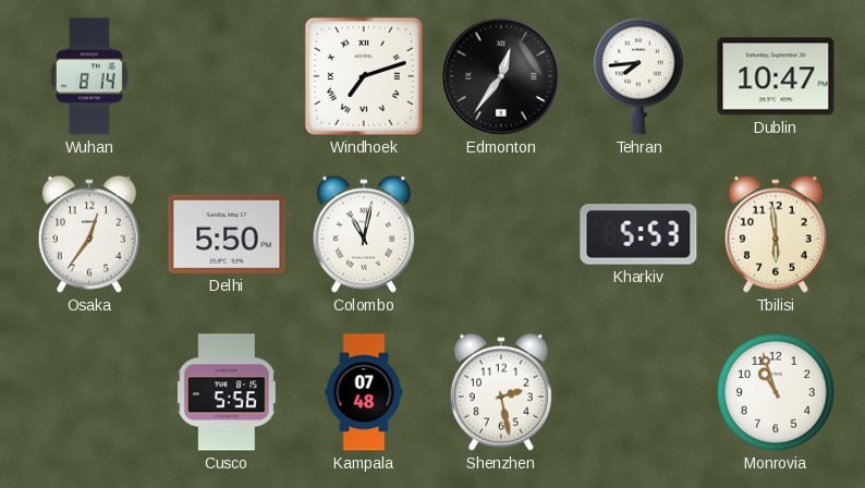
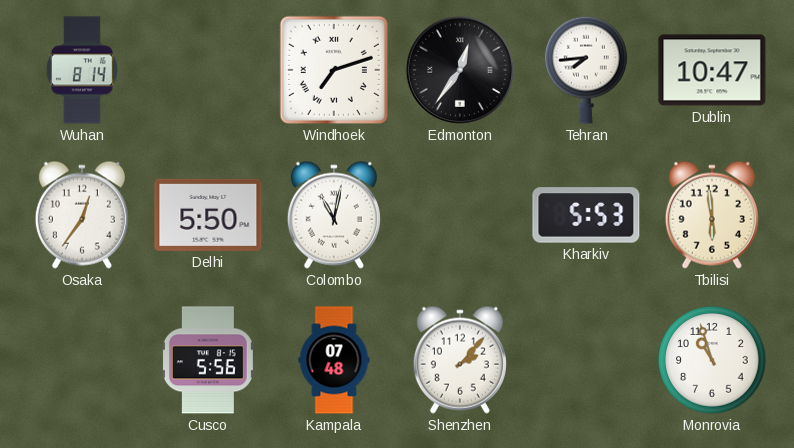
Shenzhen: 2:28 -> 2:07
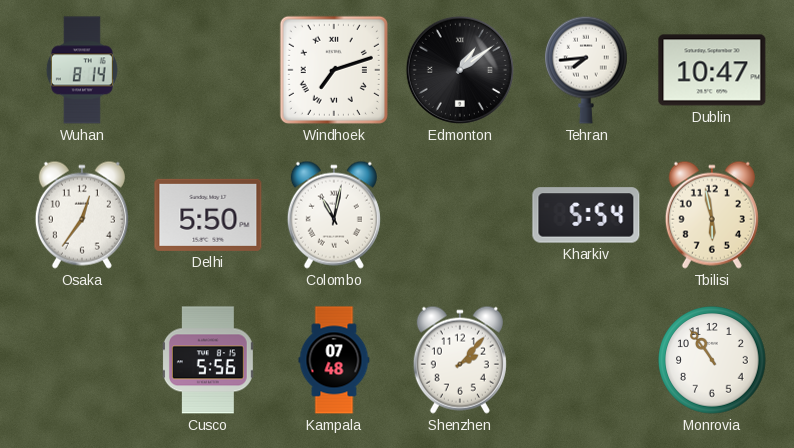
Edmonton: 12:36 -> 1:09
Kharkiv: 5:53 -> 5:54
Tbilisi: 5:59 -> 5:58
Monrovia: 10:57 -> 10:54
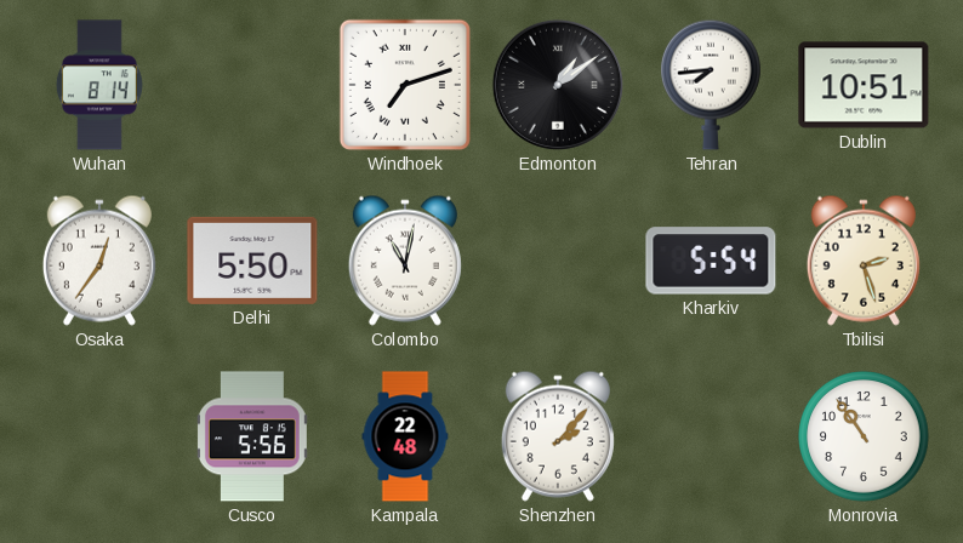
Dublin: 10:47 -> 10:51
Tbilisi: 5:58 -> 2:27
Kampala: 07:48 -> 22:48
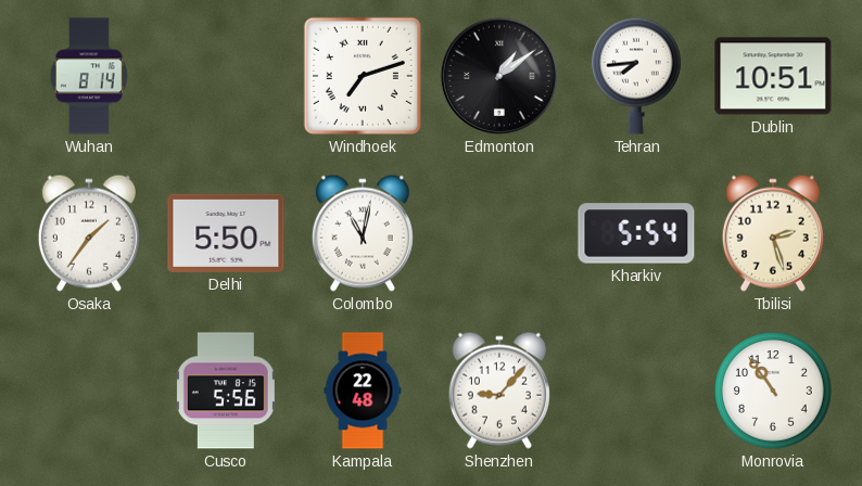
Osaka: 12:36 -> 1:36
Shenzhen: 2:07 -> 9:07
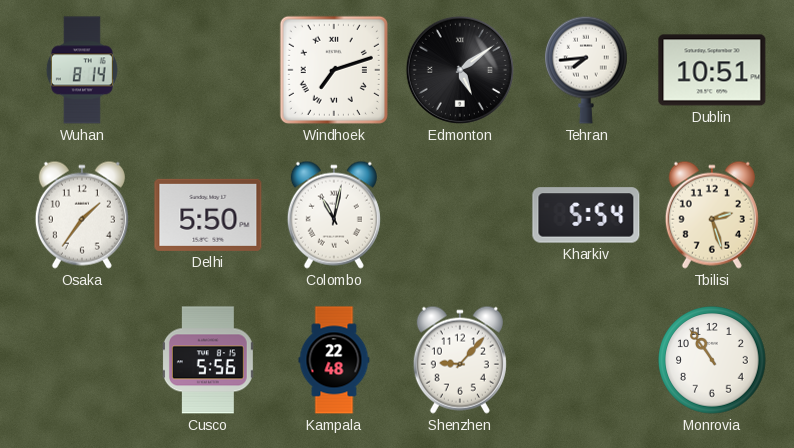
Edmonton: 1:09 -> 5:09
